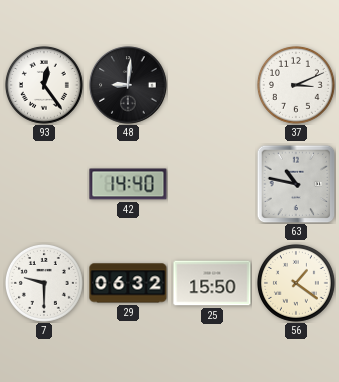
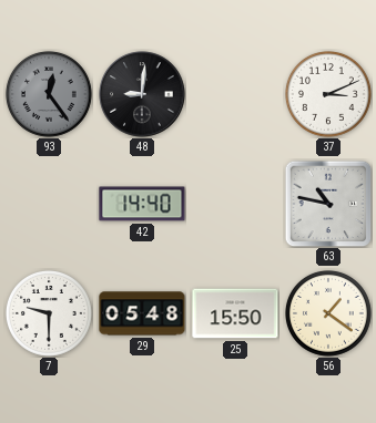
93 dial: white -> grey
29: 06:32 -> 05:48
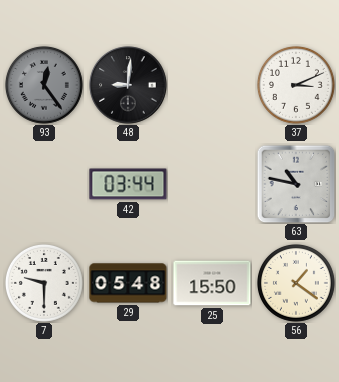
42: 14:40 -> 03:44
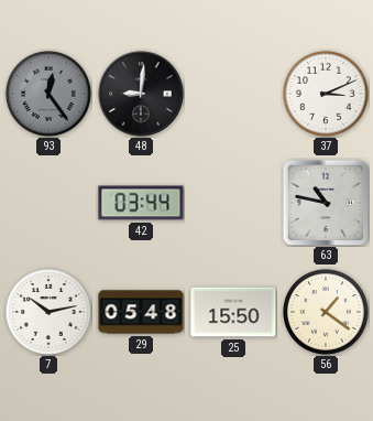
7: 9:30 -> 10:13
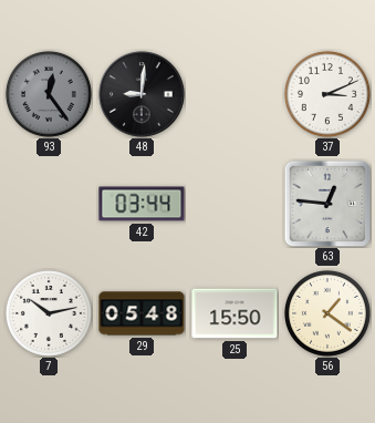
63: 10:47 -> 12:46
